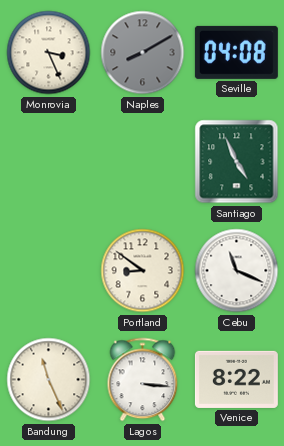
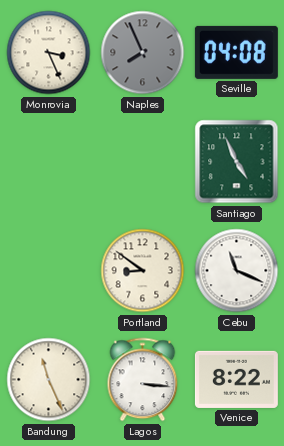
Naples: 8:10 -> 7:56
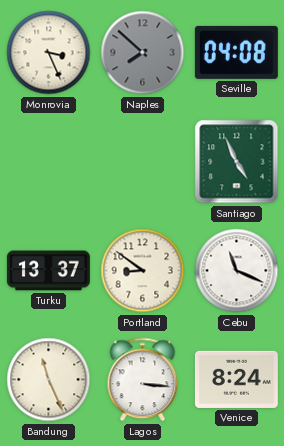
Naples: 7:56 -> 7:52
Turku: none -> 13:37
Venice: 8:22 -> 8:24
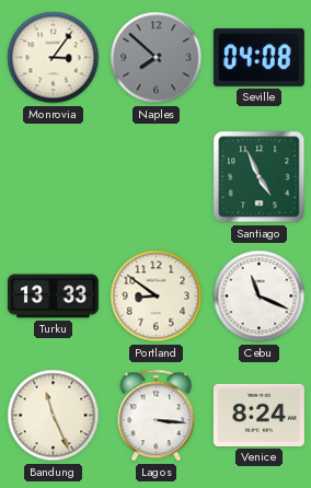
Monrovia: 3:26 -> 3:06
Turku: 13:37 -> 13:33
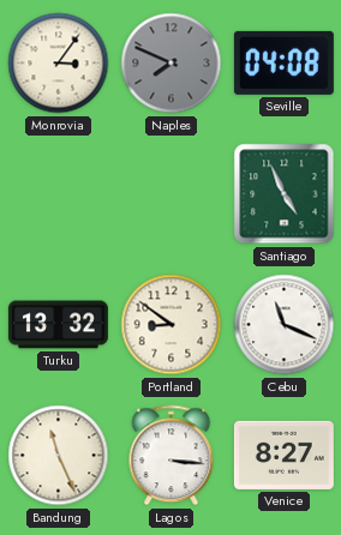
Naples: 7:52 -> 7:49
Turku: 13:33 -> 13:32
Venice: 8:24 -> 8:27
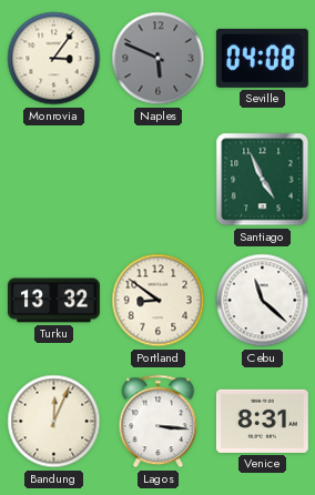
Naples: 7:49 -> 5:49
Cebu: 11:19 -> 11:22
Bandung: 11:26 -> 12:04
Venice: 8:27 -> 8:31
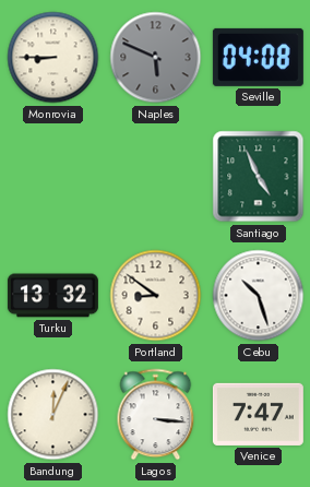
Monrovia: 3:06 -> 8:45
Cebu: 11:22 -> 10:27
Venice: 8:31 -> 7:47
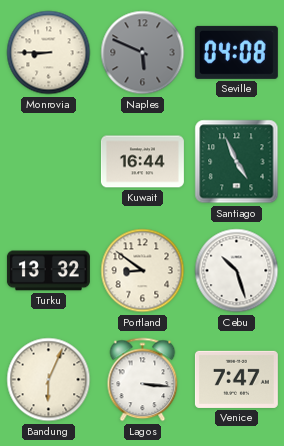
Kuwait: none -> 16:44
Bandung: 12:04 -> 6:04
